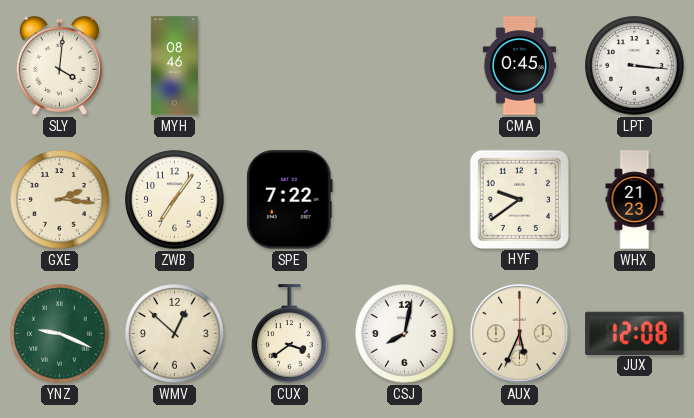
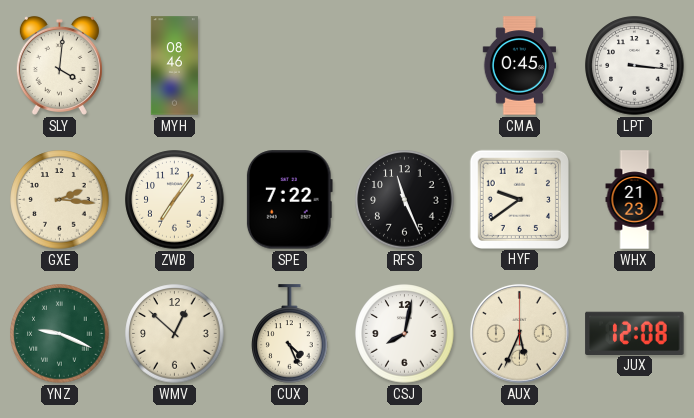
RFS: none -> 11:26
CUX: 3:39 -> 4:26
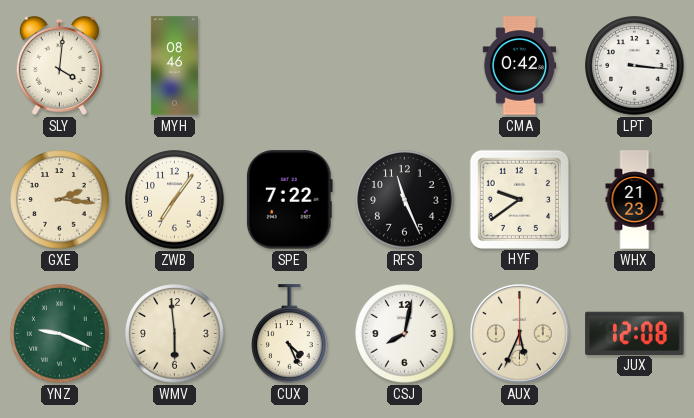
CMA: 0:45 -> 0:42
WMV: 12:52 -> 5:59
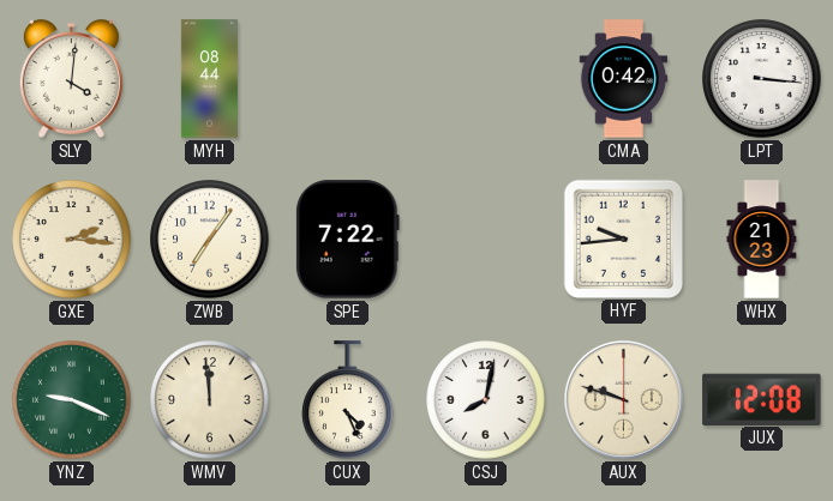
MYH: 08:46 -> 08:44
RFS: 11:26 -> none
HYF: 9:39 -> 9:44
WMV: 5:59 -> 11:59
AUX: 5:34 -> 9:48
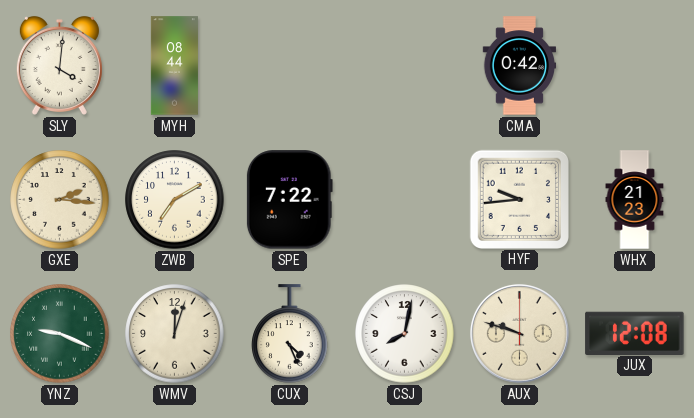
LPT: 3:16 -> none
ZWB: 7:06 -> 7:10
WMV: 11:59 -> 12:03
